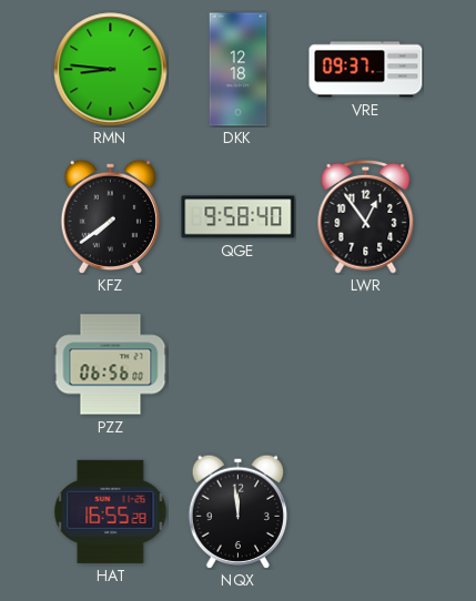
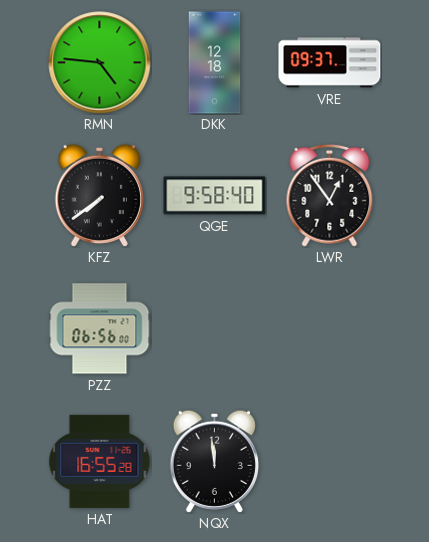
RMN: 8:46 -> 4:46
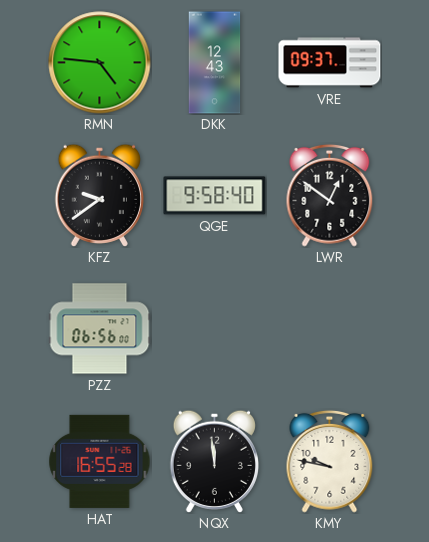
DKK: 12:18 -> 12:43
KFZ: 7:39 -> 9:39
LWR: 12:54 -> 12:51
KMY: none -> 9:47
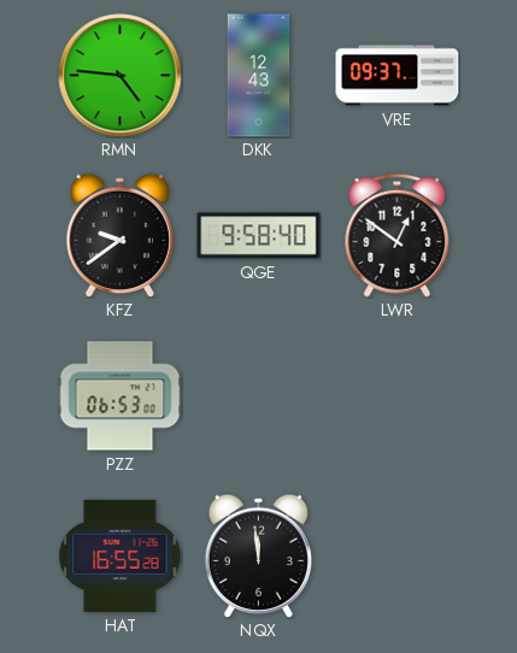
PZZ: 06:56 -> 06:53
KMY: 9:47 -> none
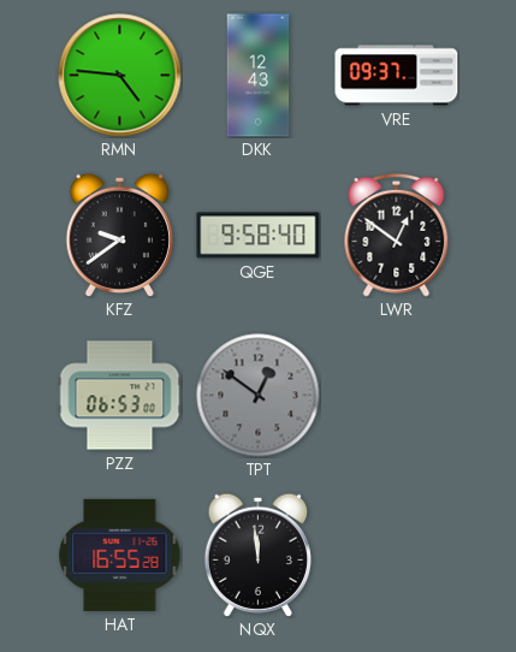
TPT: none -> 12:51
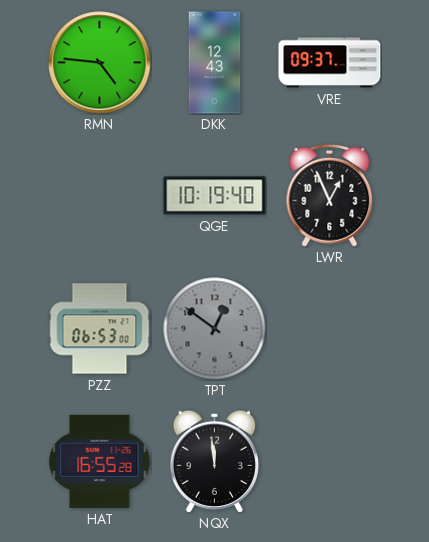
KFZ: 9:39 -> none
QGE: 9:58 -> 10:19
LWR: 12:51 -> 12:56
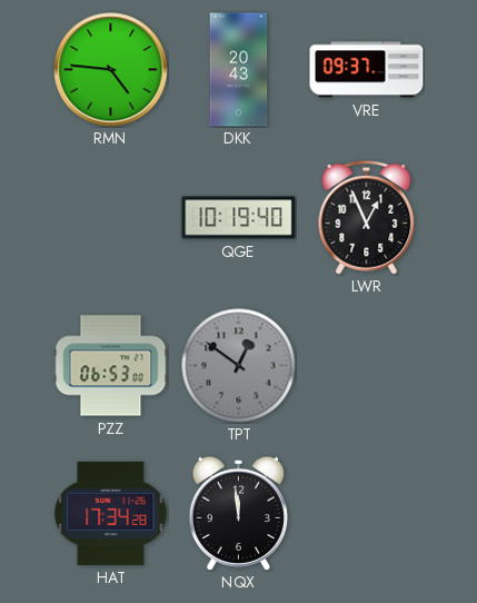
DKK: 12:43 -> 20:43
HAT: 16:55 -> 17:34
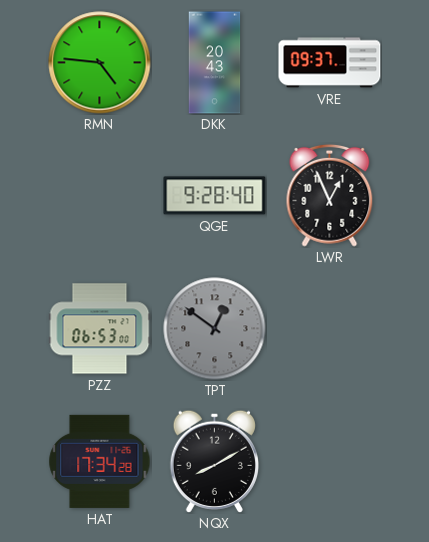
QGE: 10:19 -> 9:28
NQX: 11:59 -> 8:10
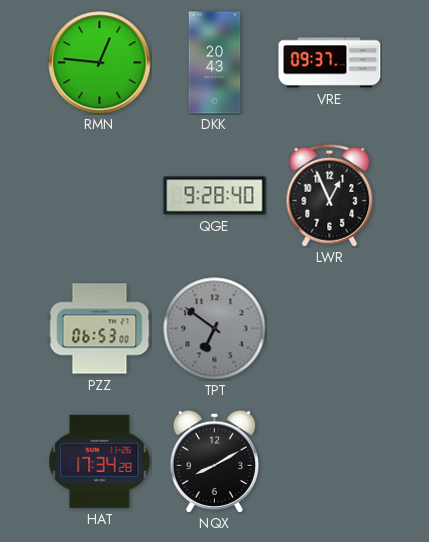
RMN: 4:46 -> 12:46
TPT: 12:51 -> 6:51
